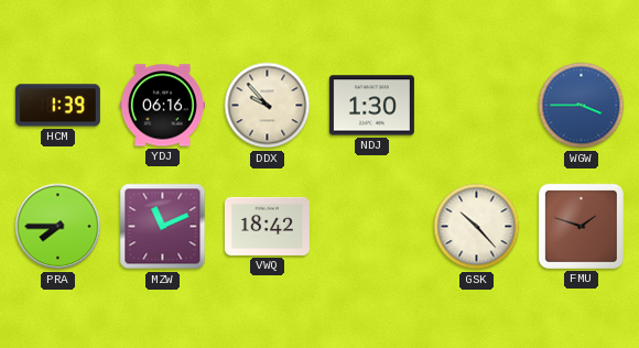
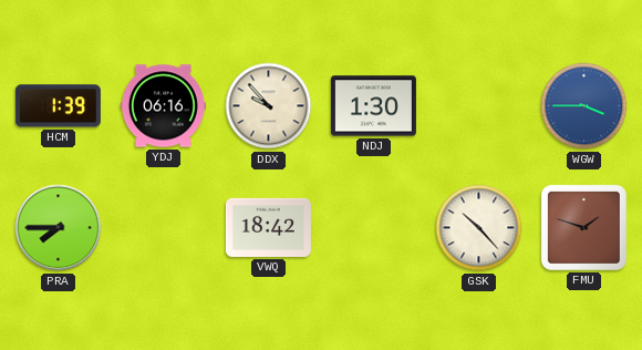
MZW: 11:11 -> none
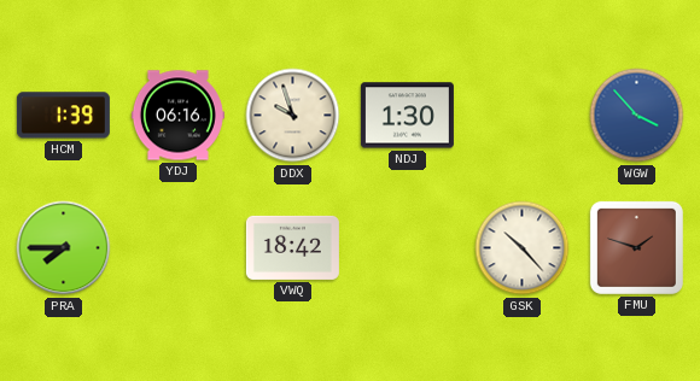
DDX: 9:53 -> 9:57
WGW: 3:45 -> 3:53
